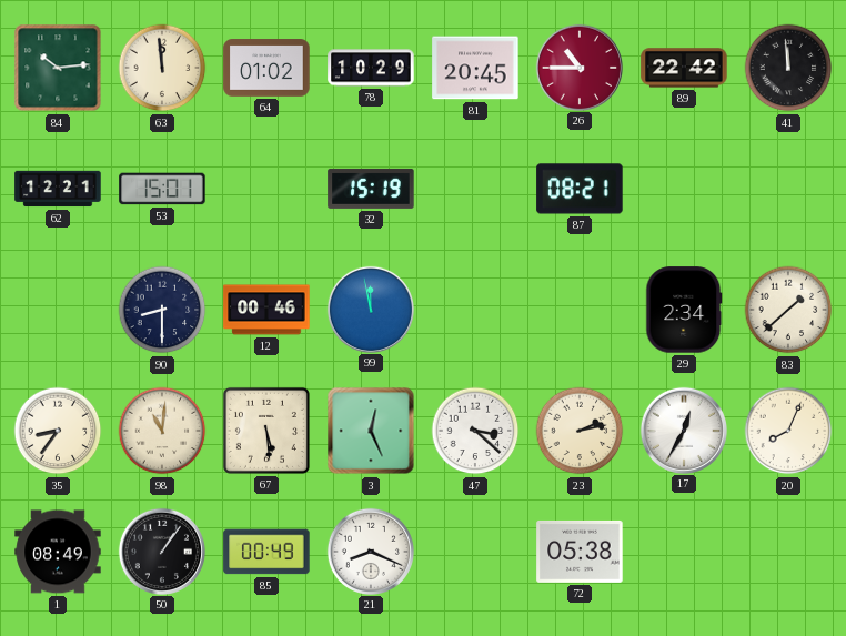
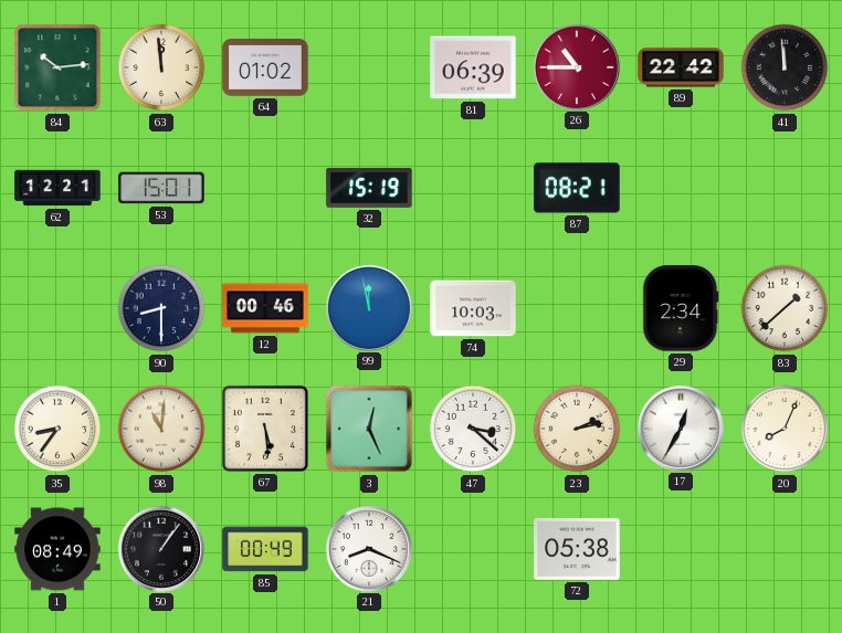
78: 10:29 -> none
81: 20:45 -> 06:39
74: none -> 10:03
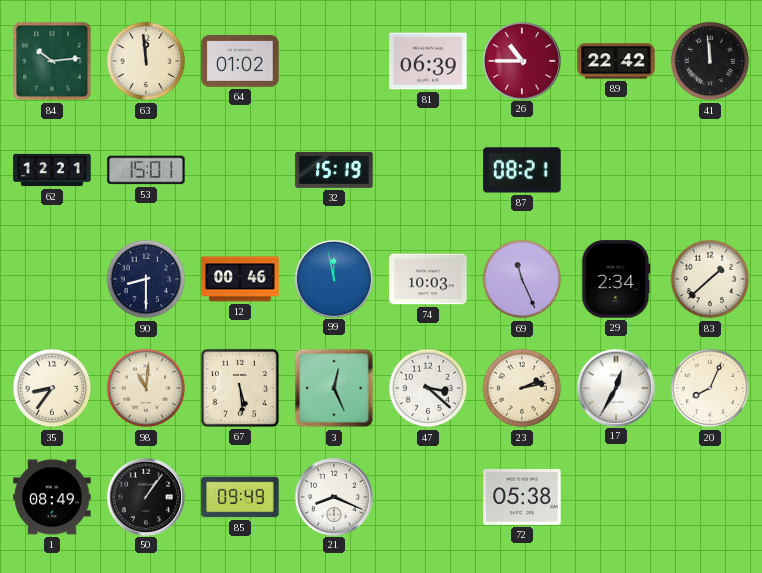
69: none -> 11:26
85: 00:49 -> 09:49
